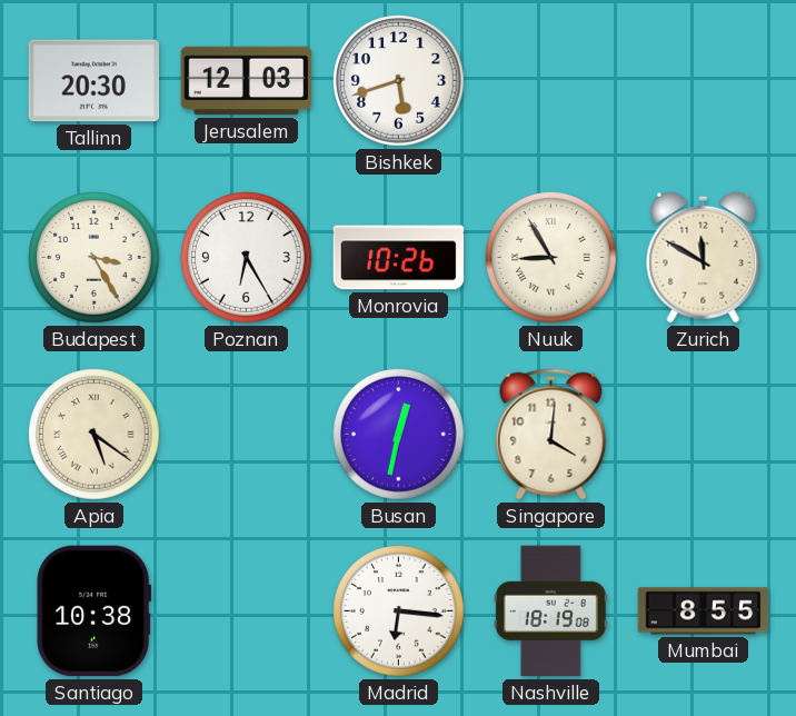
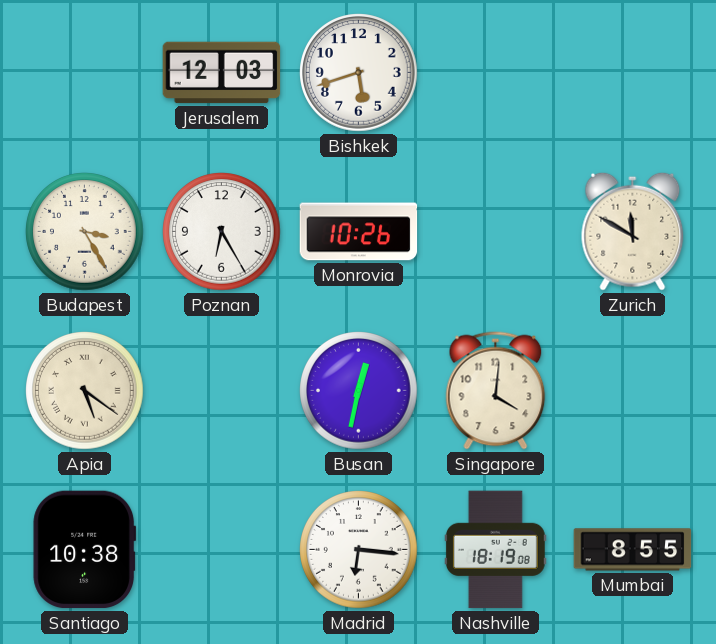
Tallinn: 20:30 -> none
Nuuk: 8:55 -> none
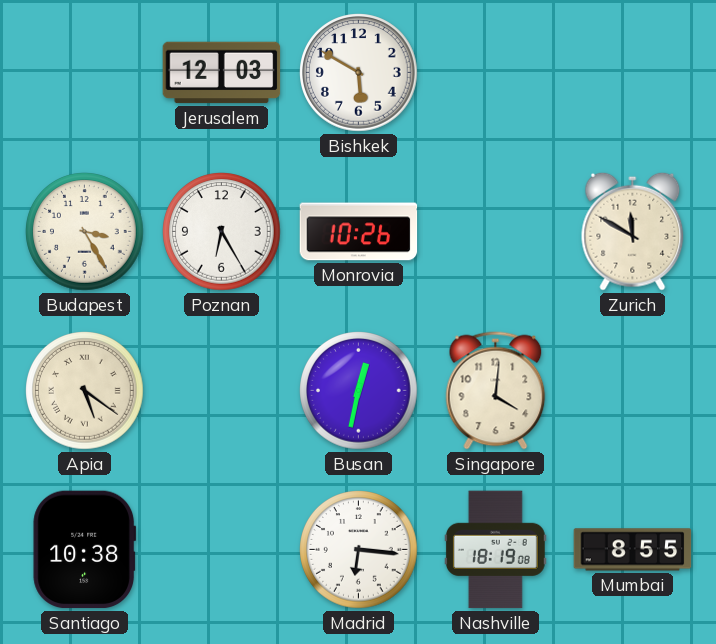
Bishkek: 5:42 -> 5:50
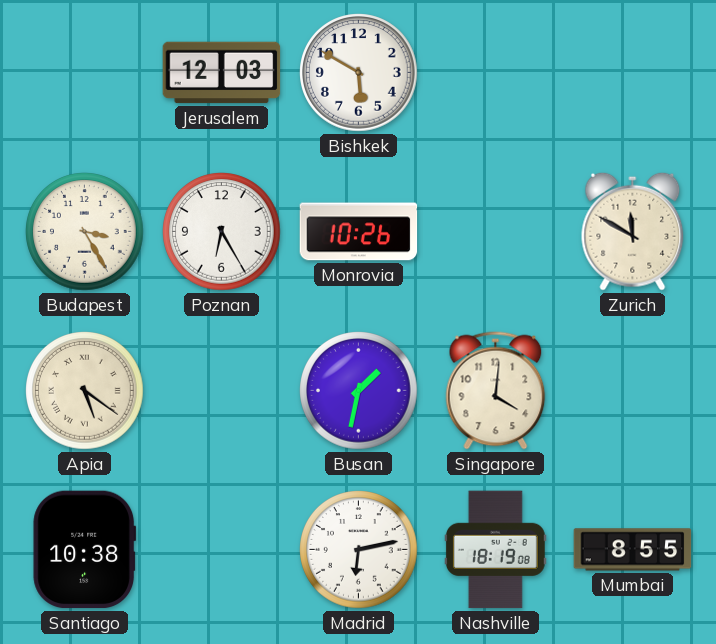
Busan: 12:32 -> 1:32
Madrid: 6:16 -> 6:13
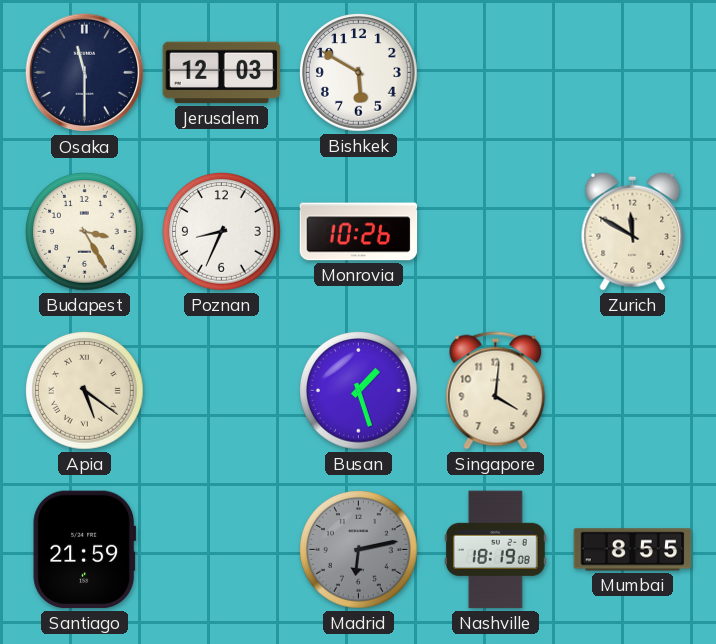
Osaka: none -> 11:30
Poznan: 6:25 -> 8:34
Busan: 1:32 -> 1:27
Santiago: 10:38 -> 21:59
Madrid dial: white -> grey
